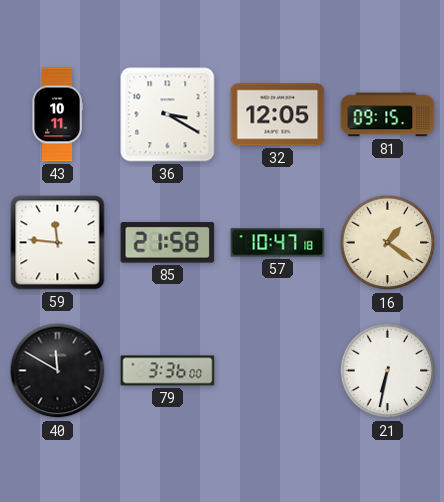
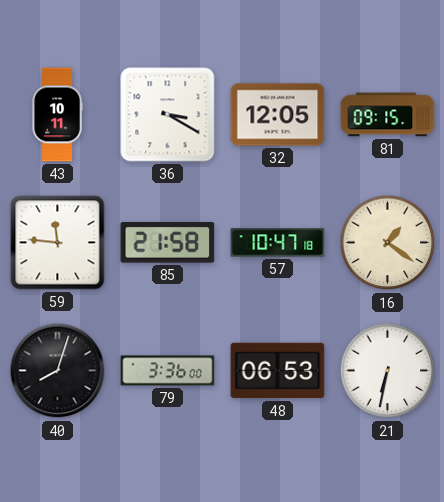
40: 11:50 -> 8:03
48: none -> 06:53
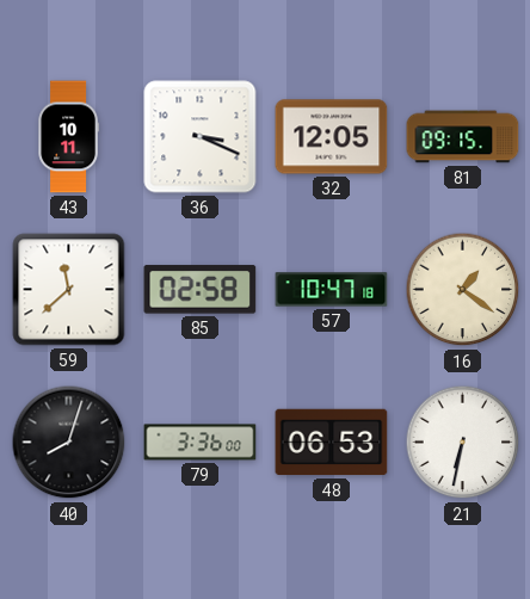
36: 3:20 -> 3:19
59: 11:46 -> 11:38
85: 21:58 -> 02:58
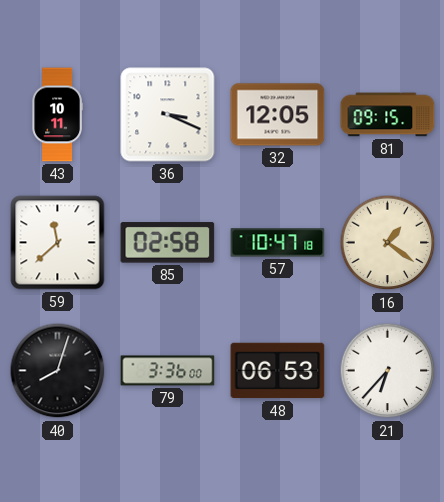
21: 6:32 -> 6:37
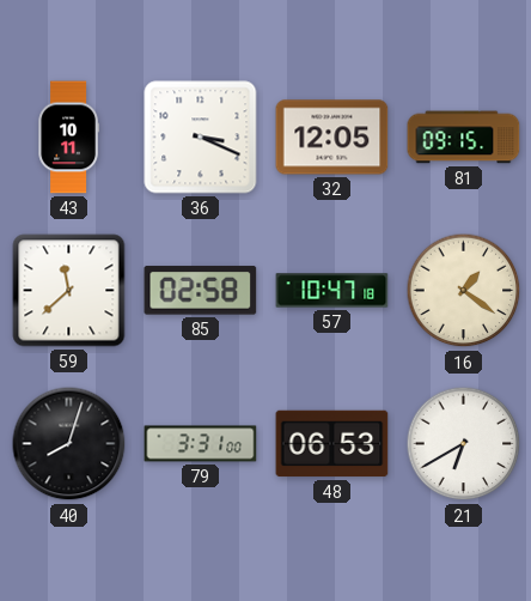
79: 3:36 -> 3:31
21: 6:37 -> 6:40
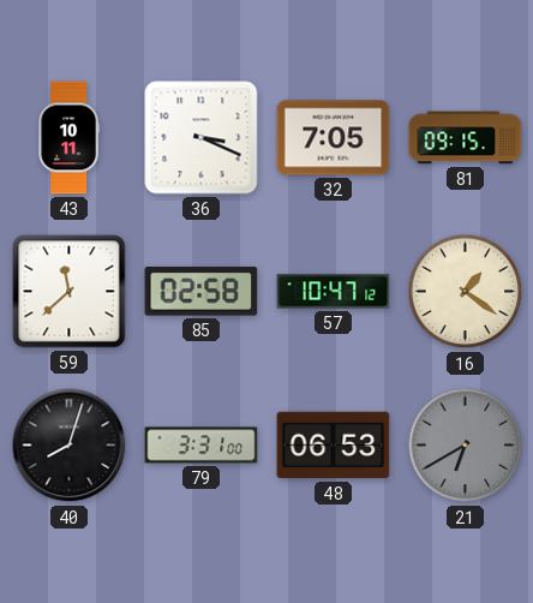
32: 12:05 -> 7:05
57: 10:47:18 -> 10:47:12
21 dial: white -> grey
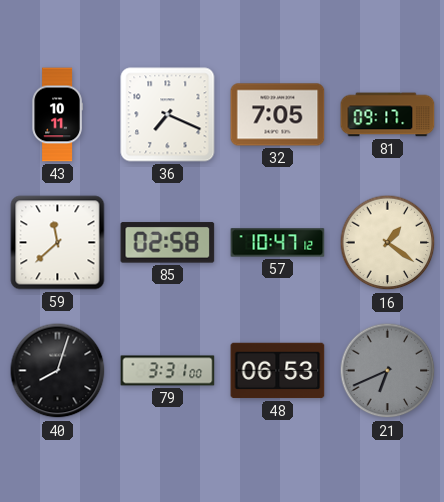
36: 3:19 -> 7:19
81: 09:15 -> 09:17
21: 6:40 -> 6:41
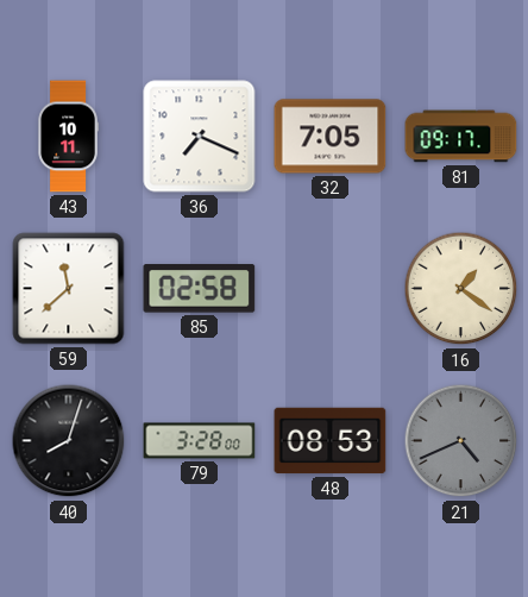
57: 10:47 -> none
79: 3:31 -> 3:28
48: 06:53 -> 08:53
21: 6:41 -> 4:41
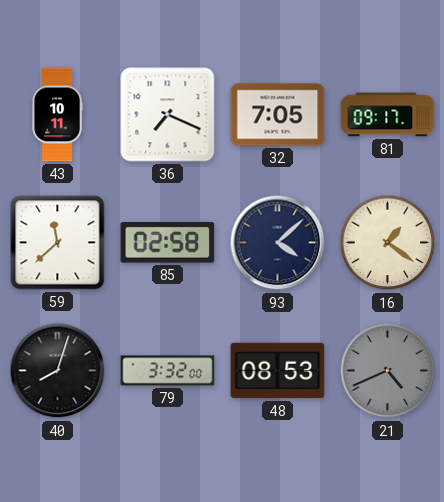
93: none -> 4:08
79: 3:28 -> 3:32
